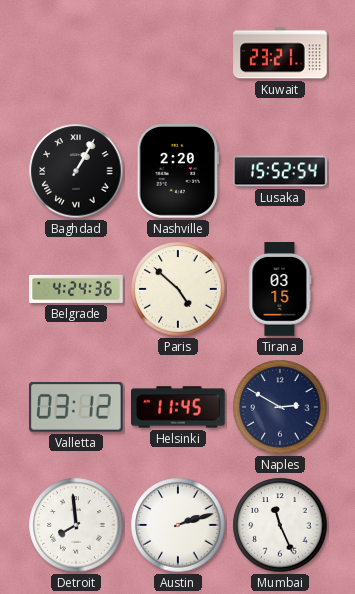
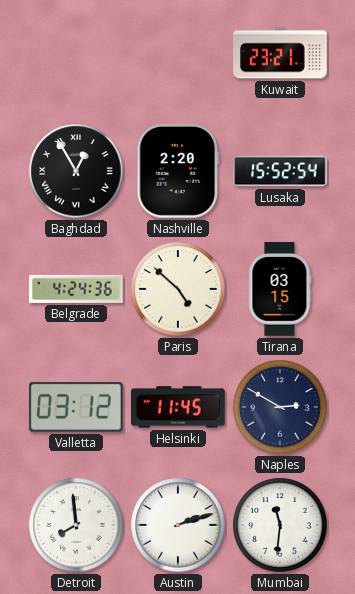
Baghdad: 1:05 -> 12:55
Mumbai: 11:26 -> 11:31
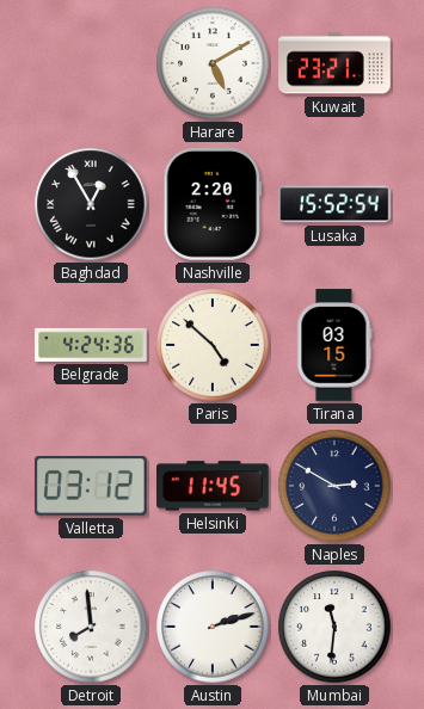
Harare: none -> 5:10
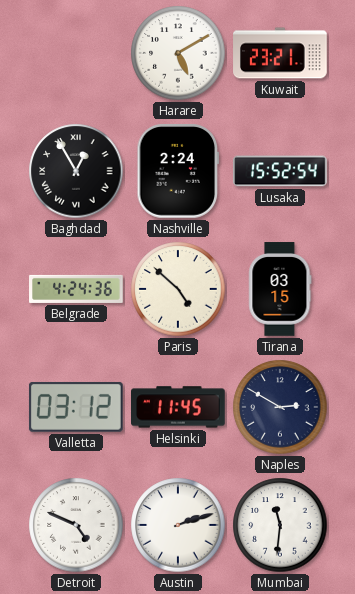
Nashville: 2:20 -> 2:24
Detroit: 7:59 -> 4:49
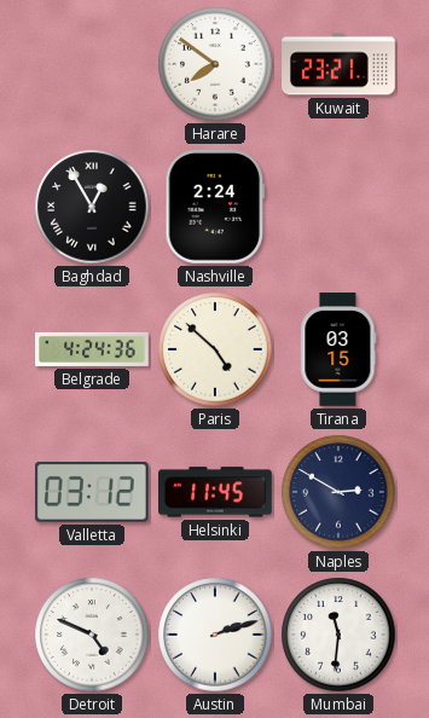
Harare: 5:10 -> 7:51
Lusaka: 15:52 -> none
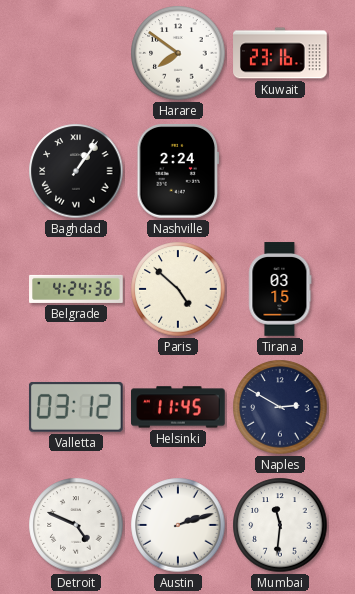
Kuwait: 23:21 -> 23:16
Baghdad: 12:55 -> 1:06
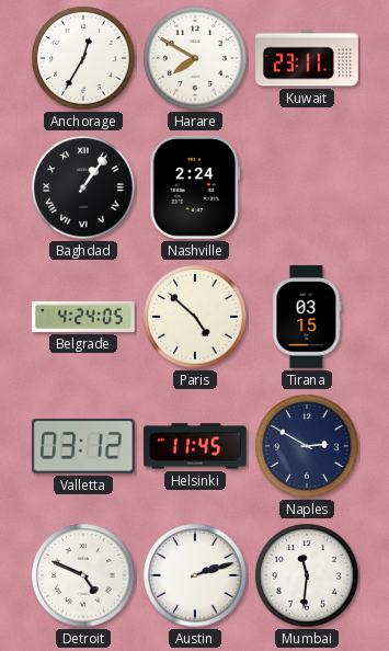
Anchorage: none -> 12:35
Harare: 7:51 -> 7:50
Kuwait: 23:16 -> 23:11
Belgrade: 4:24:36 -> 4:24:05
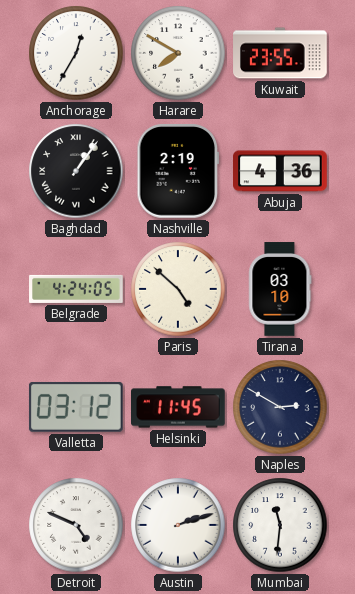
Kuwait: 23:11 -> 23:55
Nashville: 2:24 -> 2:19
Abuja: none -> 4:36
Tirana: 03:15 -> 03:10
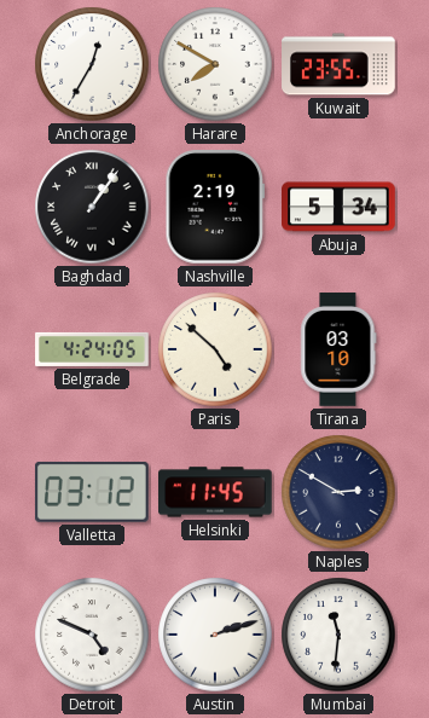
Abuja: 4:36 -> 5:34
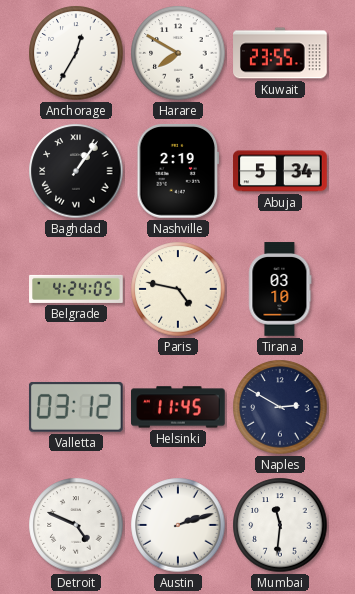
Paris: 4:52 -> 4:47
